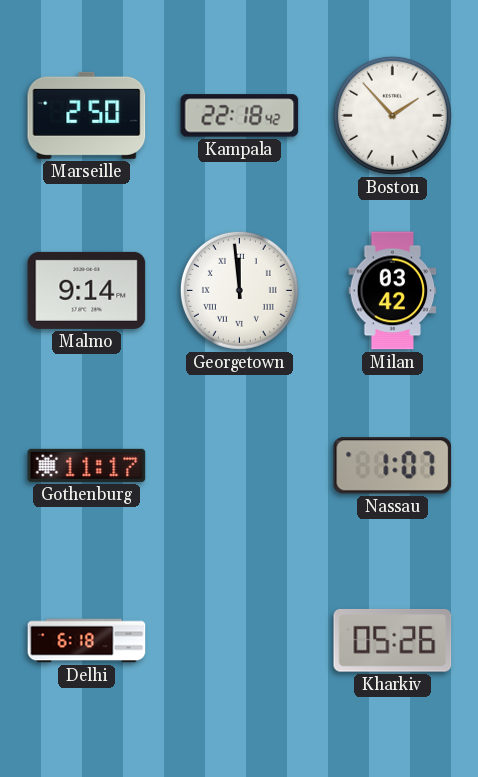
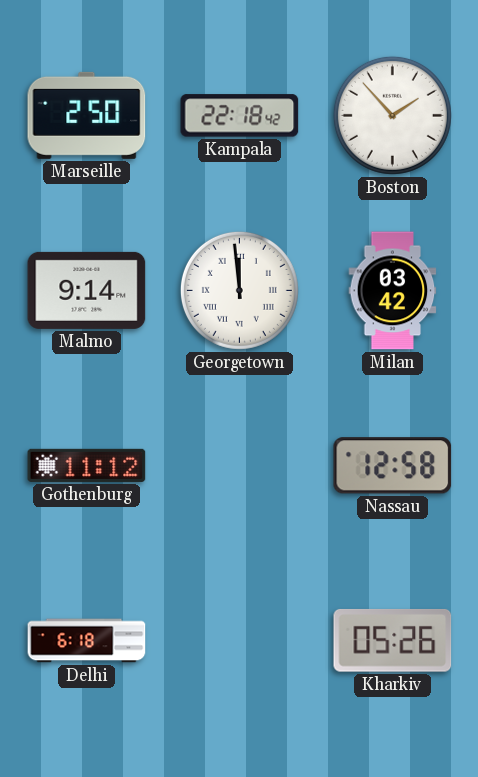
Gothenburg: 11:17 -> 11:12
Nassau: 1:07 -> 12:58
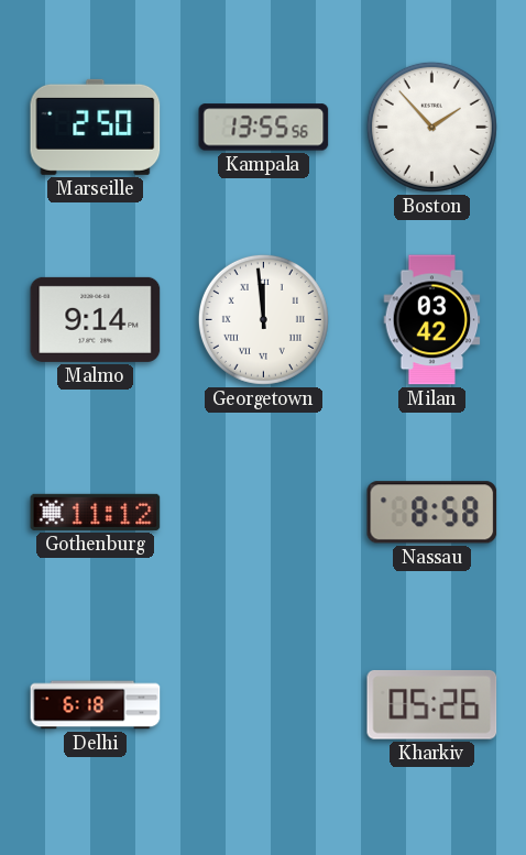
Kampala: 22:18 -> 13:55
Nassau: 12:58 -> 8:58
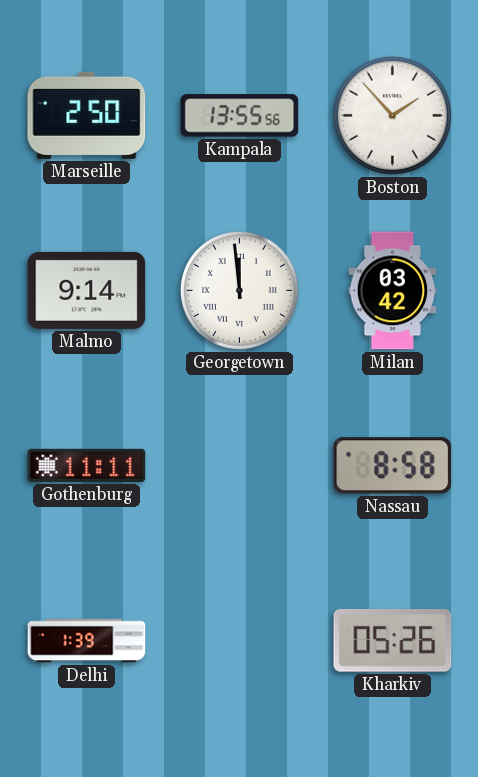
Gothenburg: 11:12 -> 11:11
Delhi: 6:18 -> 1:39
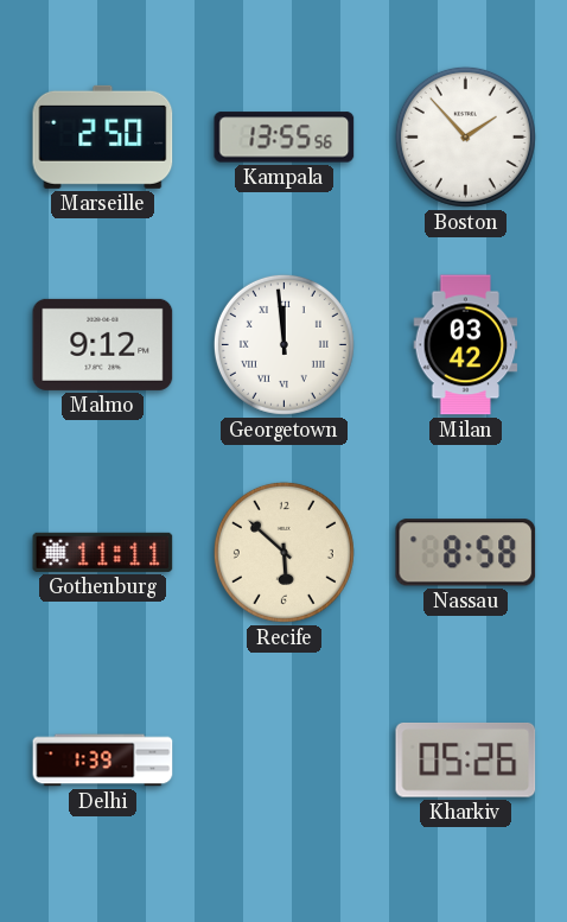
Malmo: 9:14 -> 9:12
Recife: none -> 5:52
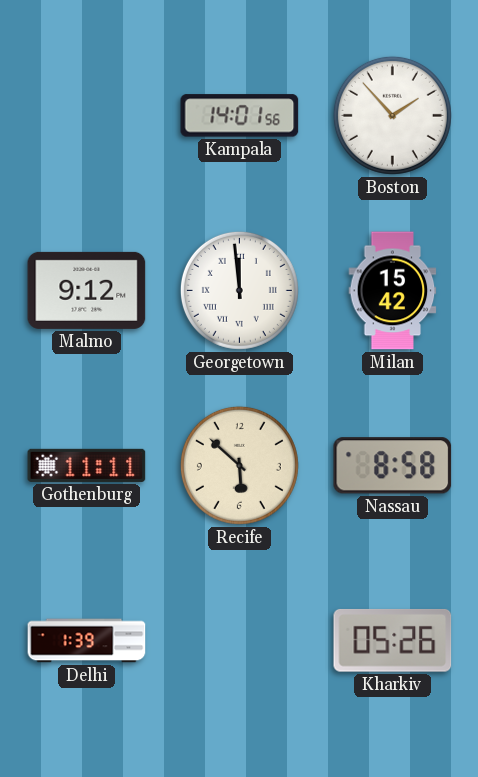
Marseille: 2:50 -> none
Kampala: 13:55 -> 14:01
Milan: 03:42 -> 15:42
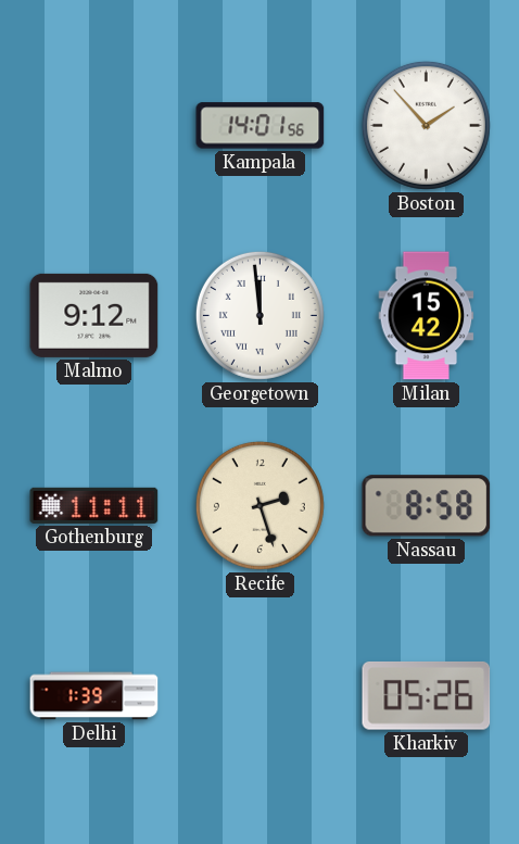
Recife: 5:52 -> 2:27
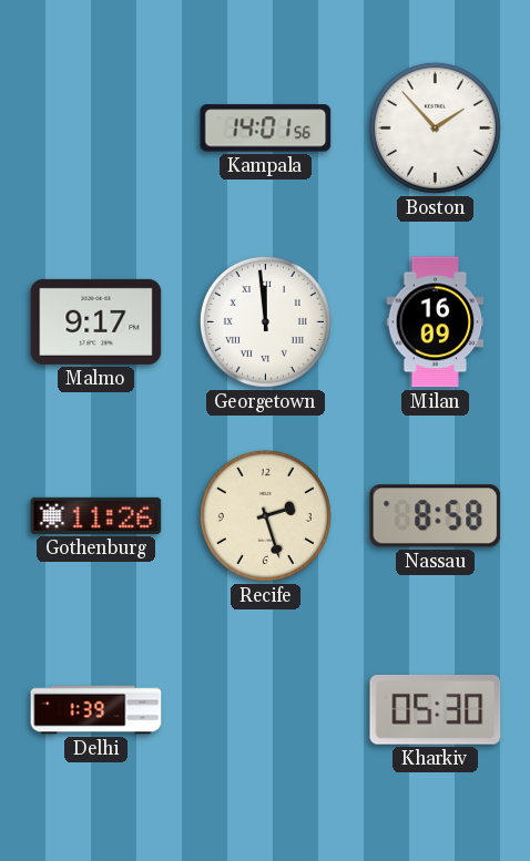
Malmo: 9:12 -> 9:17
Milan: 15:42 -> 16:09
Gothenburg: 11:11 -> 11:26
Kharkiv: 05:26 -> 05:30
